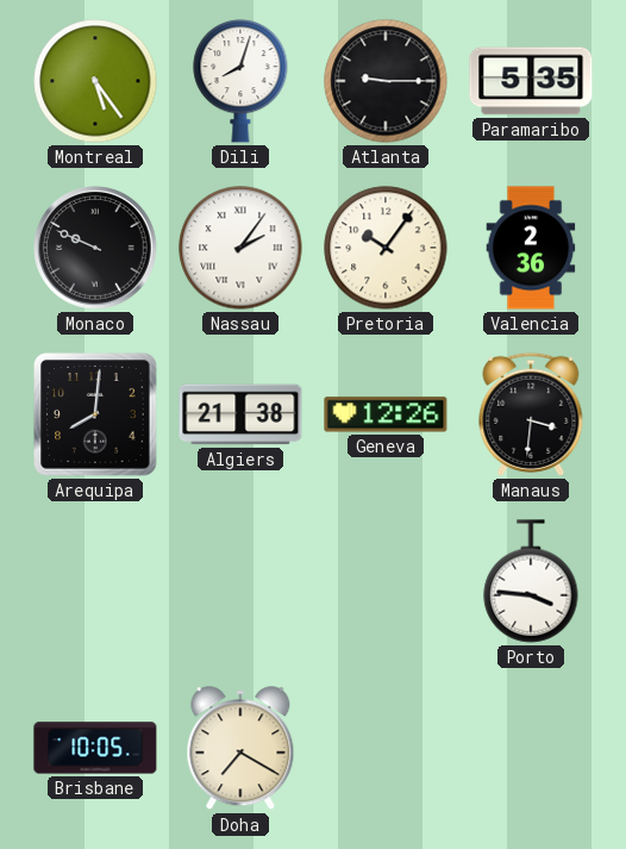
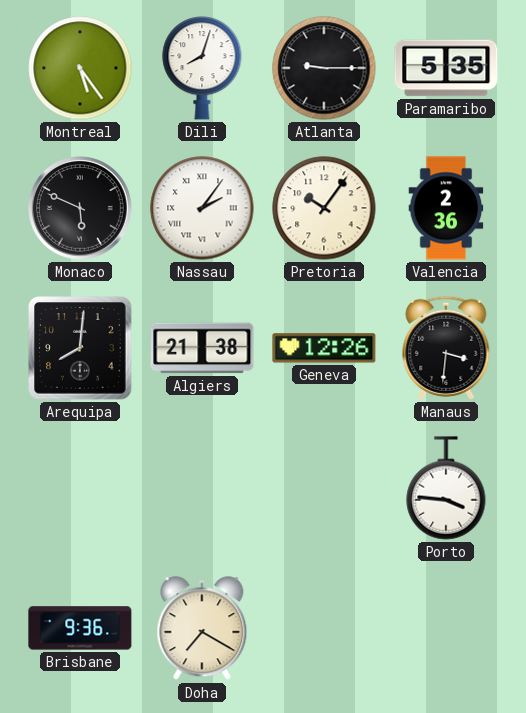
Monaco: 9:49 -> 5:49
Brisbane: 10:05 -> 9:36
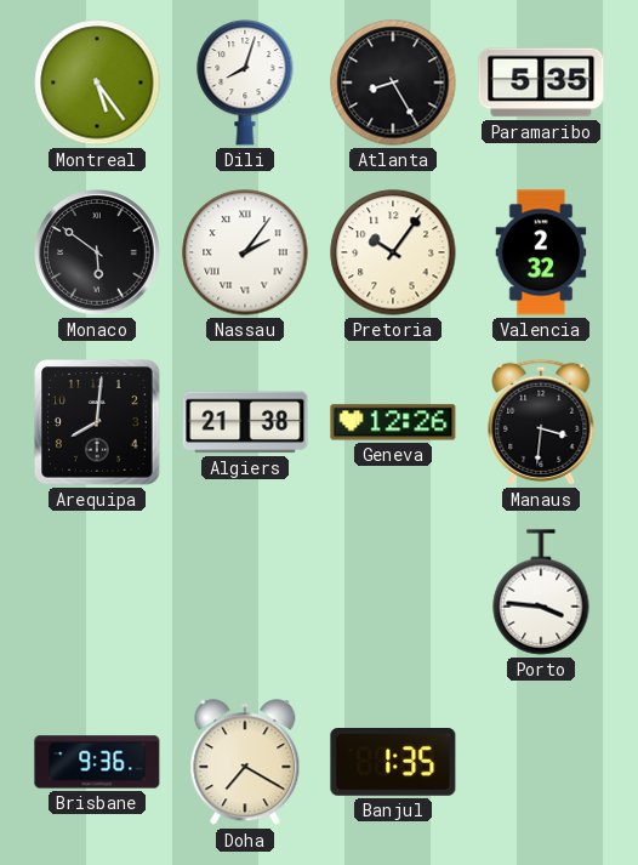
Atlanta: 9:15 -> 8:25
Monaco: 5:49 -> 5:51
Valencia: 2:36 -> 2:32
Banjul: none -> 1:35
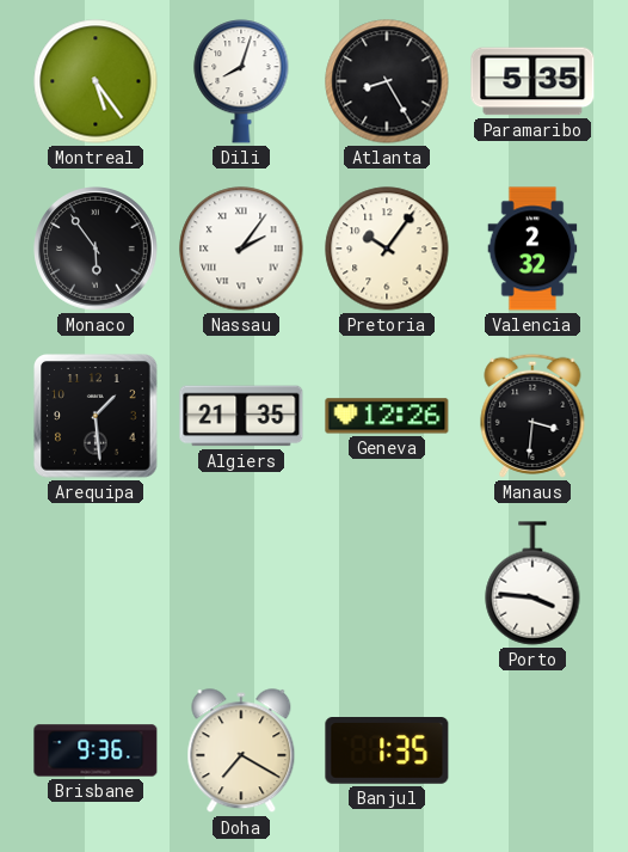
Monaco: 5:51 -> 5:54
Arequipa: 8:01 -> 1:29
Algiers: 21:38 -> 21:35
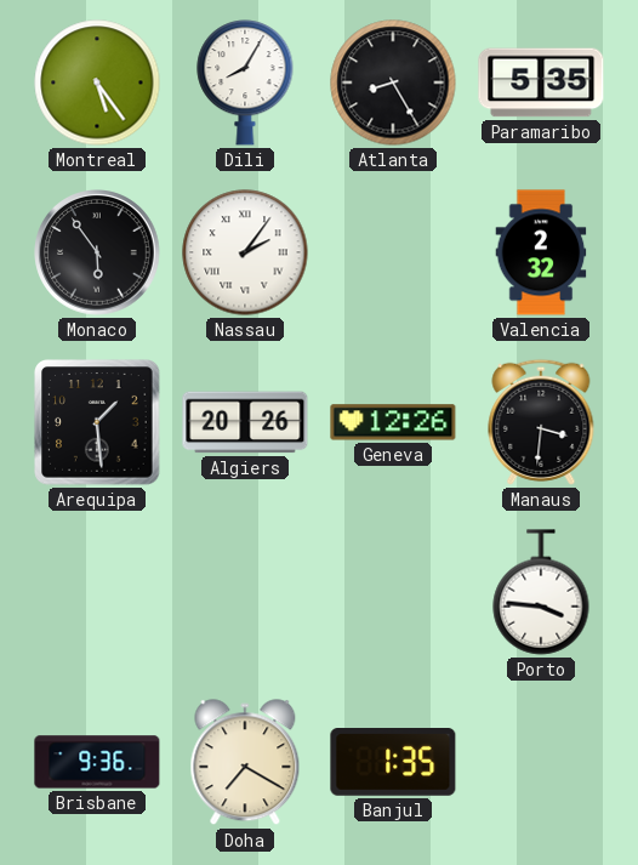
Dili: 8:03 -> 8:05
Pretoria: 10:06 -> none
Algiers: 21:35 -> 20:26
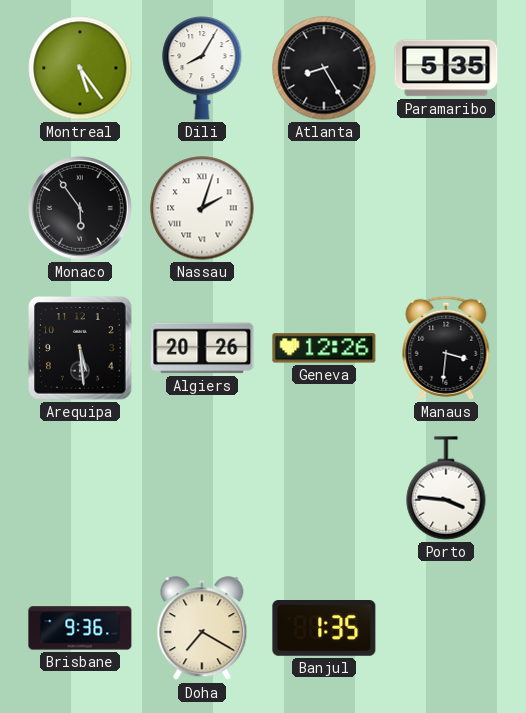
Nassau: 2:06 -> 2:03
Valencia: 2:32 -> none
Arequipa: 1:29 -> 5:29
